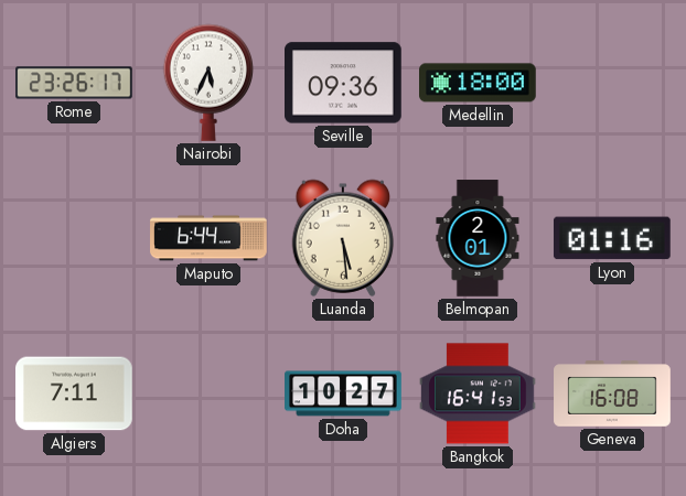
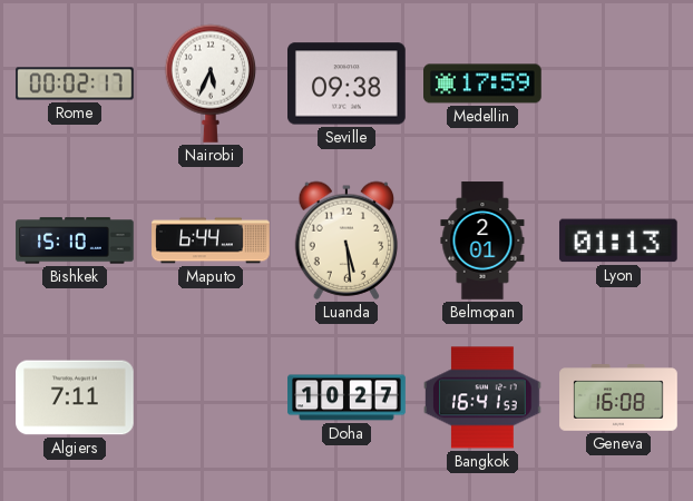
Rome: 23:26 -> 00:02
Seville: 09:36 -> 09:38
Medellin: 18:00 -> 17:59
Bishkek: none -> 15:10
Lyon: 01:16 -> 01:13
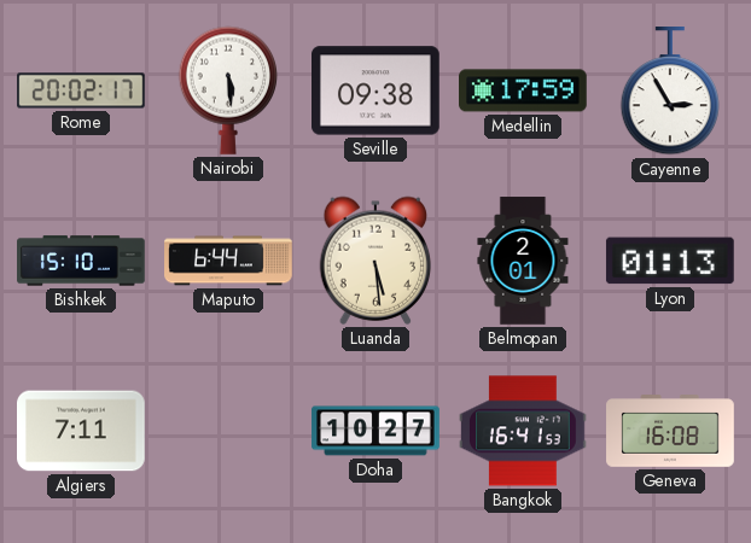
Rome: 00:02 -> 20:02
Nairobi: 5:34 -> 5:29
Cayenne: none -> 2:55
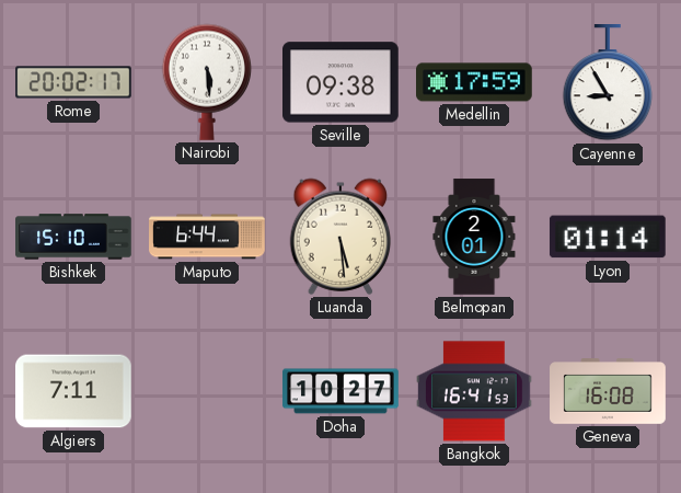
Cayenne: 2:55 -> 8:55
Lyon: 01:13 -> 01:14
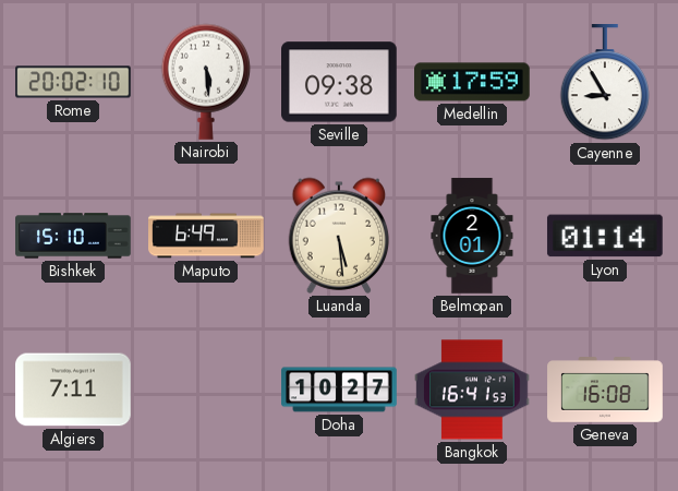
Rome: 20:02:17 -> 20:02:10
Maputo: 6:44 -> 6:49
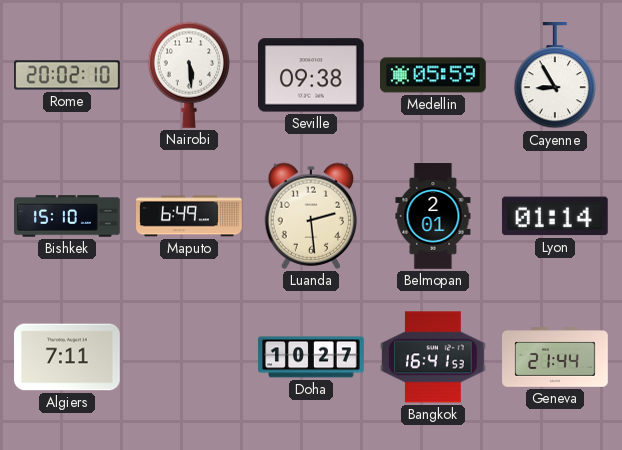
Medellin: 17:59 -> 05:59
Luanda: 5:29 -> 2:29
Geneva: 16:08 -> 21:44
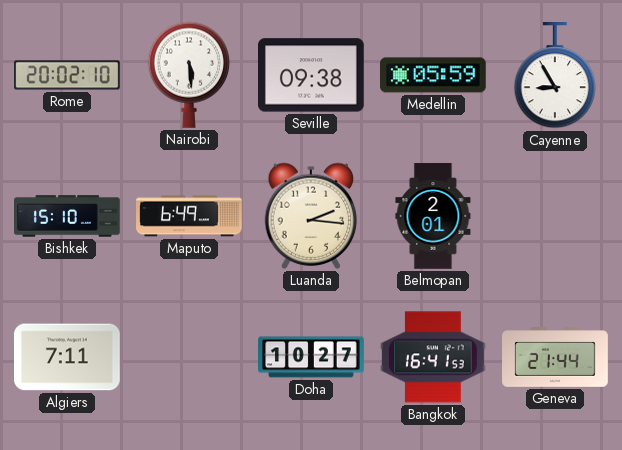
Luanda: 2:29 -> 2:16
Lyon: 01:14 -> none
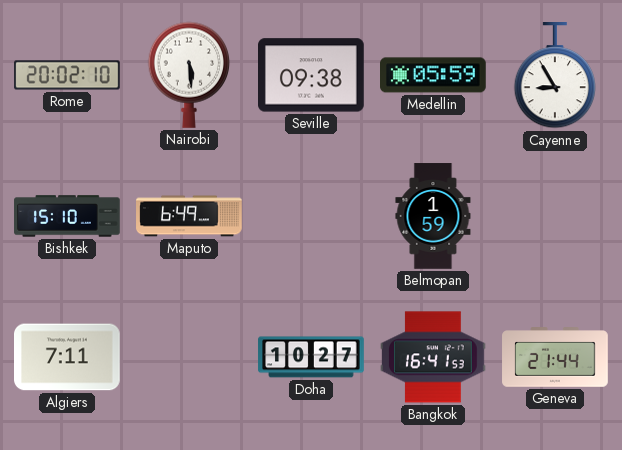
Luanda: 2:16 -> none
Belmopan: 2:01 -> 1:59
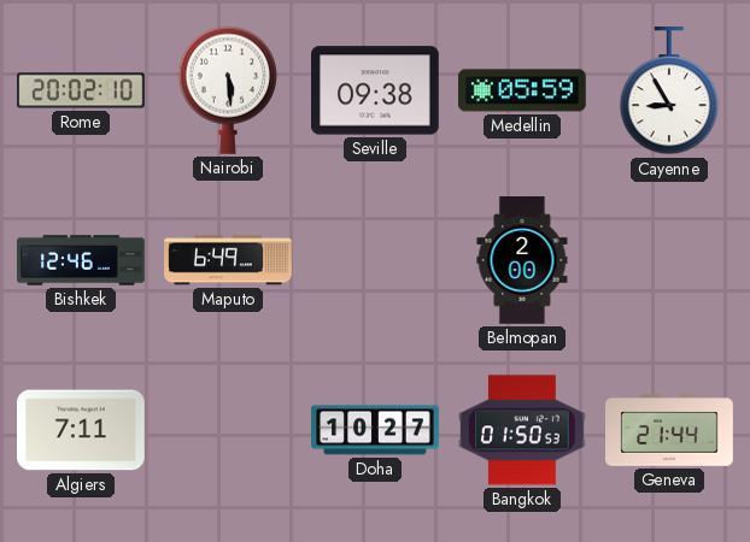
Bishkek: 15:10 -> 12:46
Belmopan: 1:59 -> 2:00
Bangkok: 16:41 -> 01:50
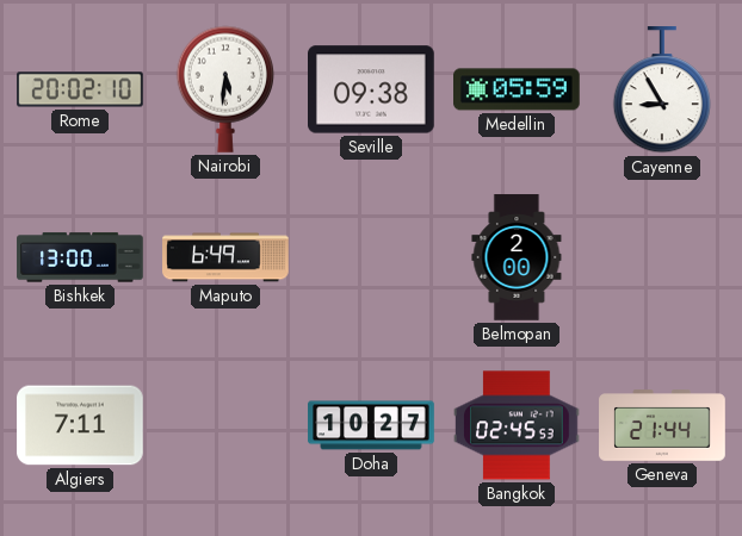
Nairobi: 5:29 -> 5:31
Bishkek: 12:46 -> 13:00
Bangkok: 01:50 -> 02:45
